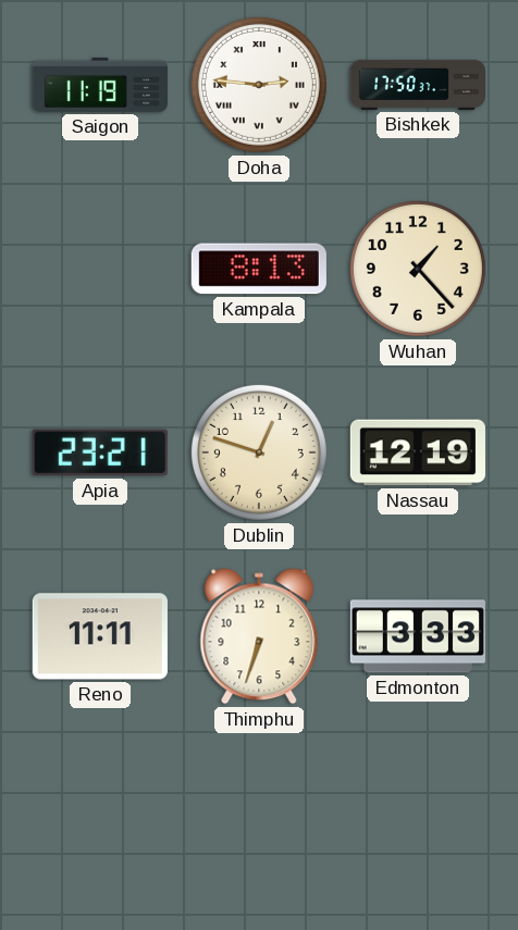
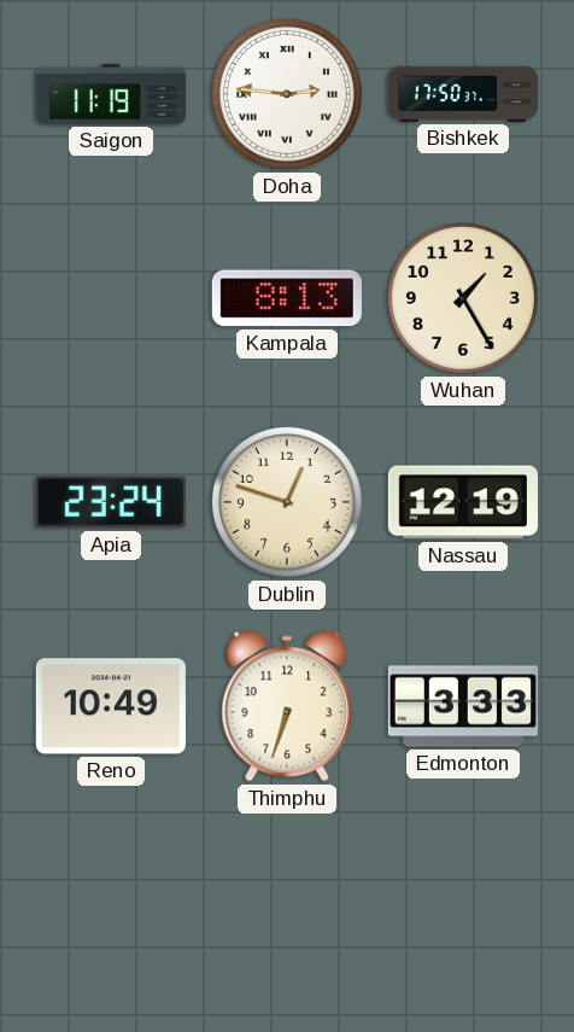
Wuhan: 1:23 -> 1:25
Apia: 23:21 -> 23:24
Reno: 11:11 -> 10:49
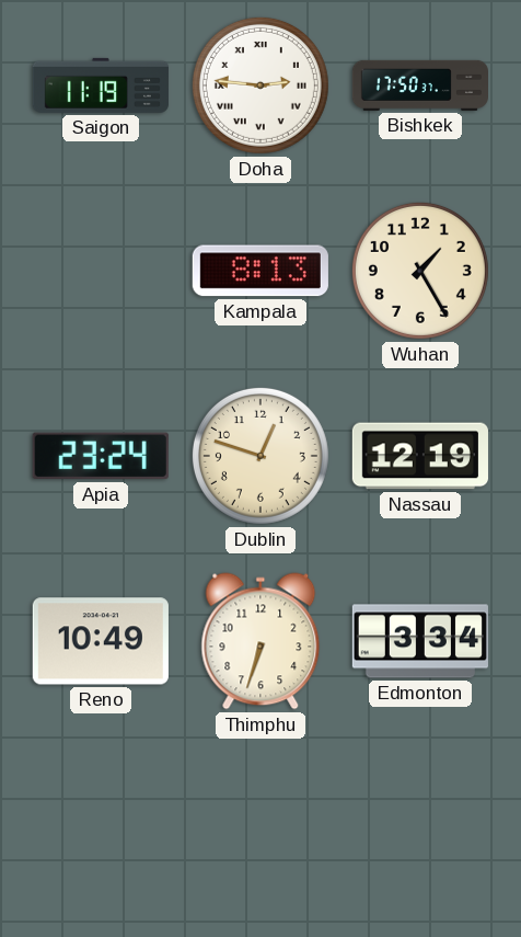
Edmonton: 3:33 -> 3:34
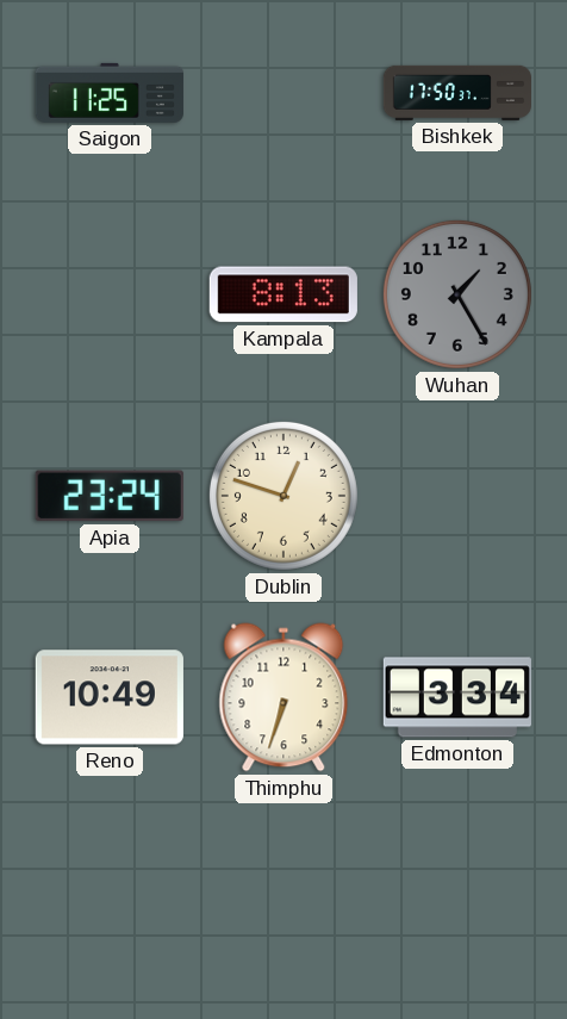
Saigon: 11:19 -> 11:25
Doha: 2:46 -> none
Wuhan dial: cream -> grey
Nassau: 12:19 -> none
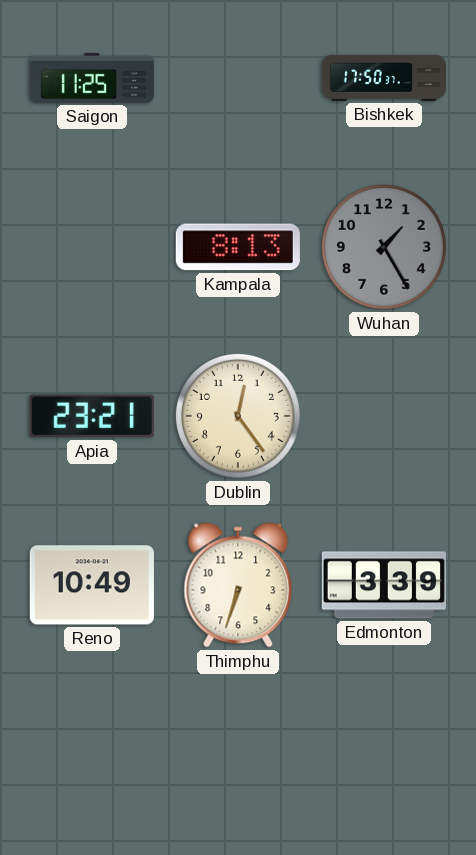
Apia: 23:24 -> 23:21
Dublin: 12:48 -> 12:24
Edmonton: 3:34 -> 3:39
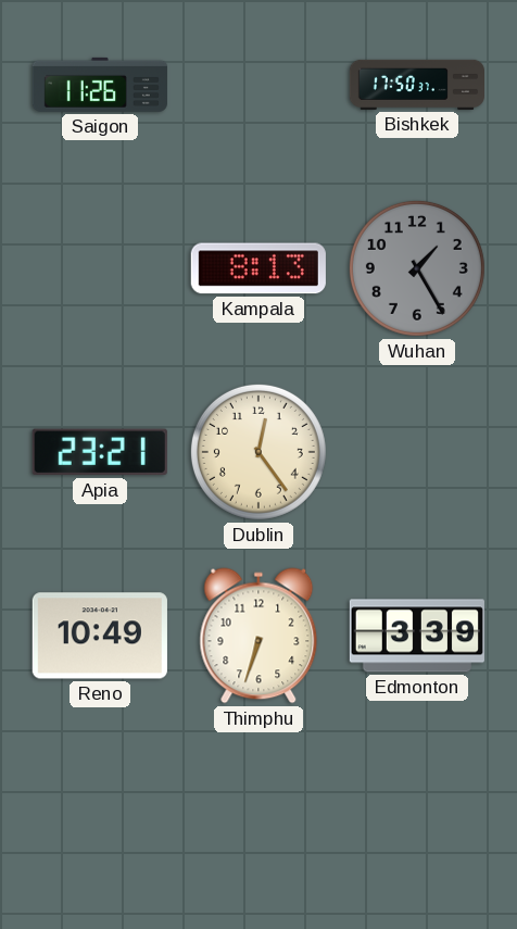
Saigon: 11:25 -> 11:26
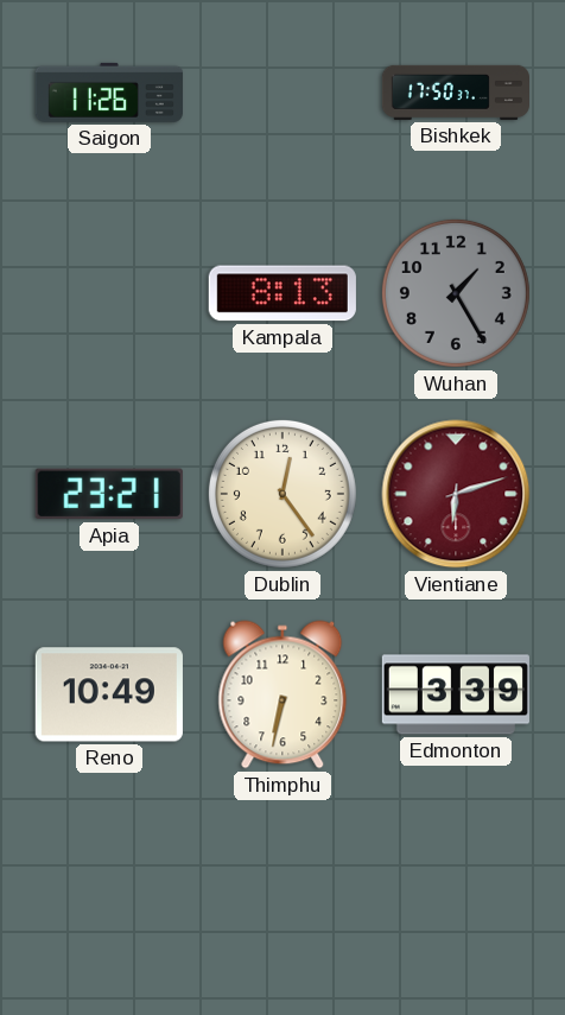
Vientiane: none -> 6:12
Thimphu: 6:33 -> 6:32
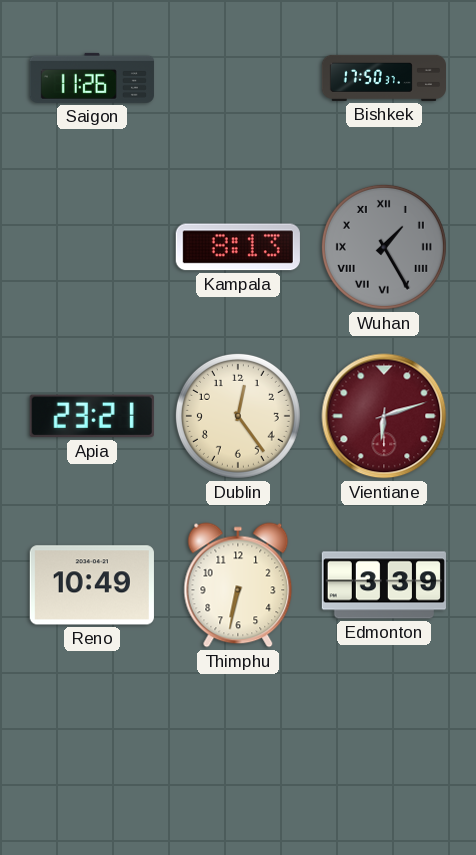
Wuhan numerals: Arabic -> Roman
